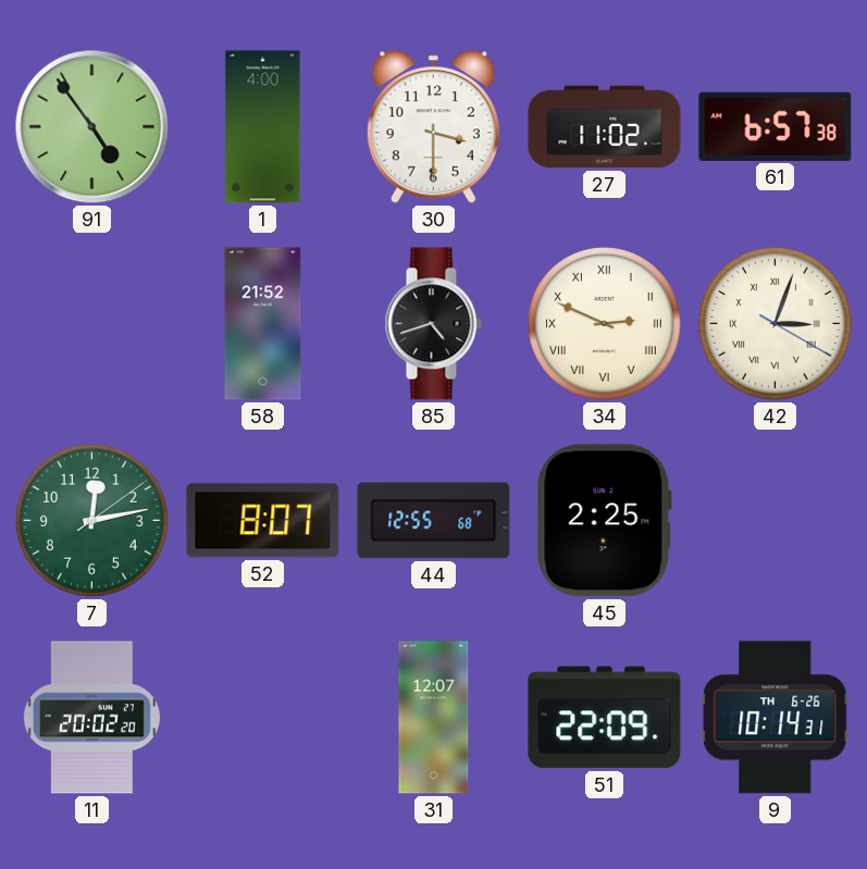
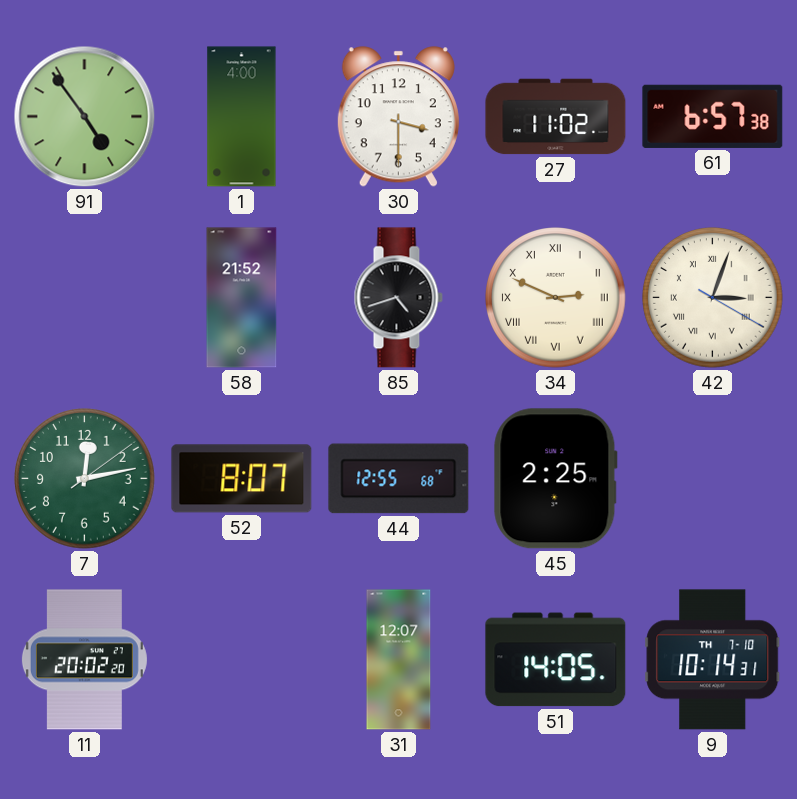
51: 22:09 -> 14:05
9 date: TH 6-26 -> TH 7-10
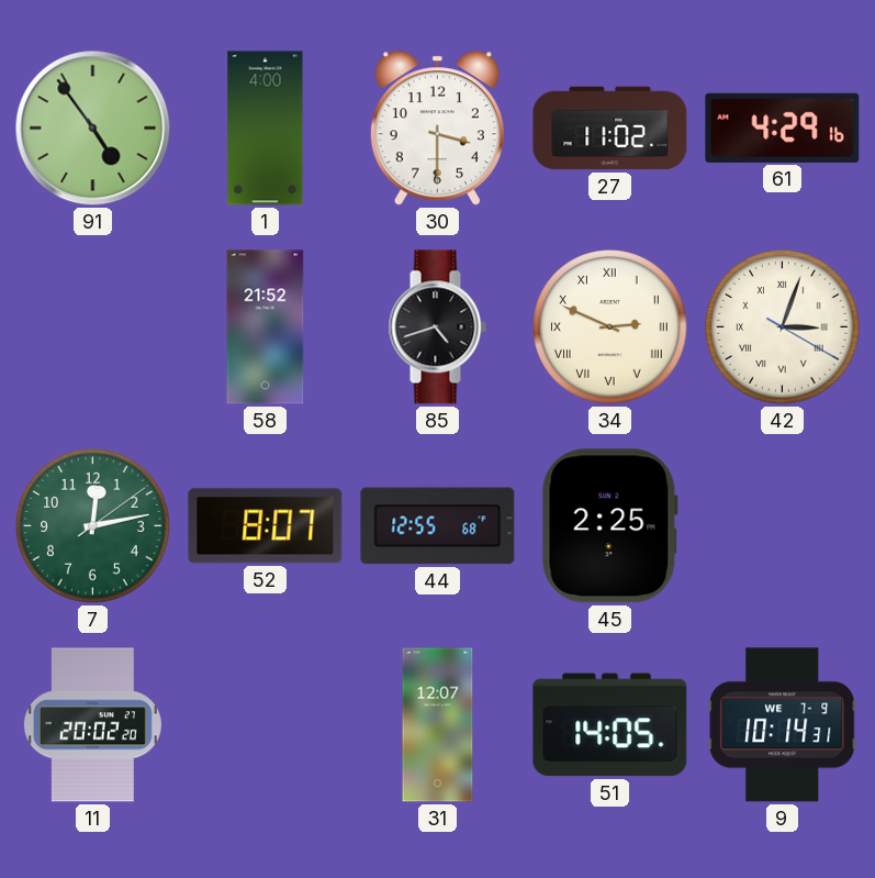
61: 6:57 -> 4:29
9 date: TH 7-10 -> WE 7-9
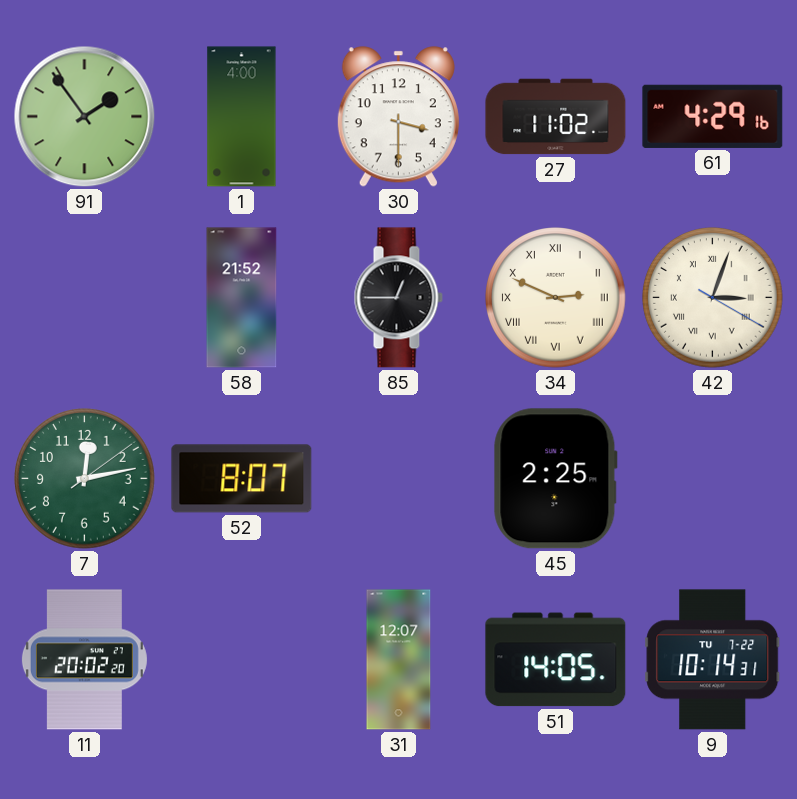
91: 4:54 -> 1:54
85: 4:42 -> 12:45
44: 12:55 -> none
9 date: WE 7-9 -> TU 7-22
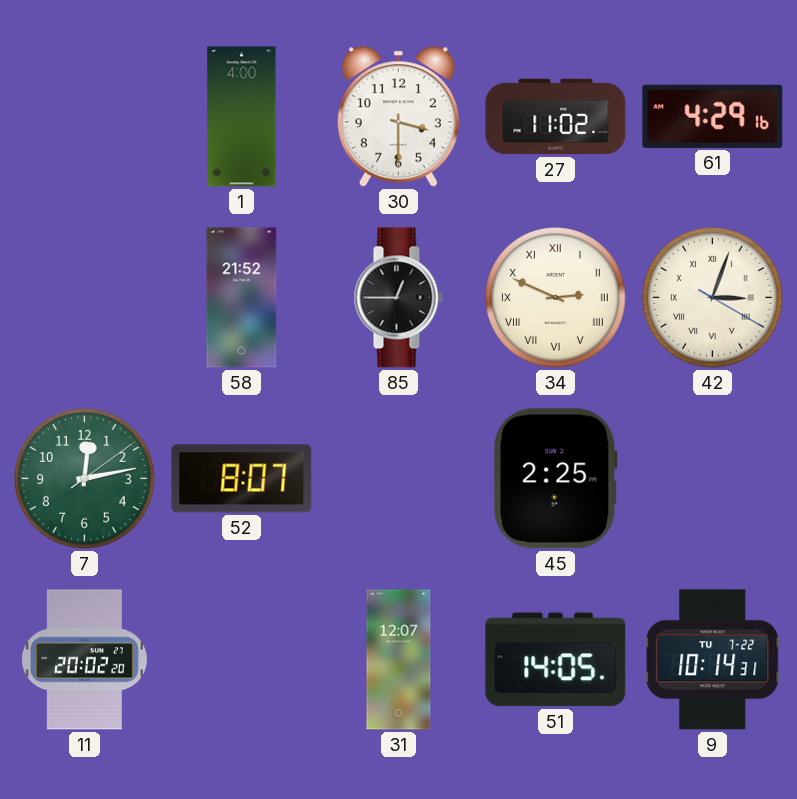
91: 1:54 -> none
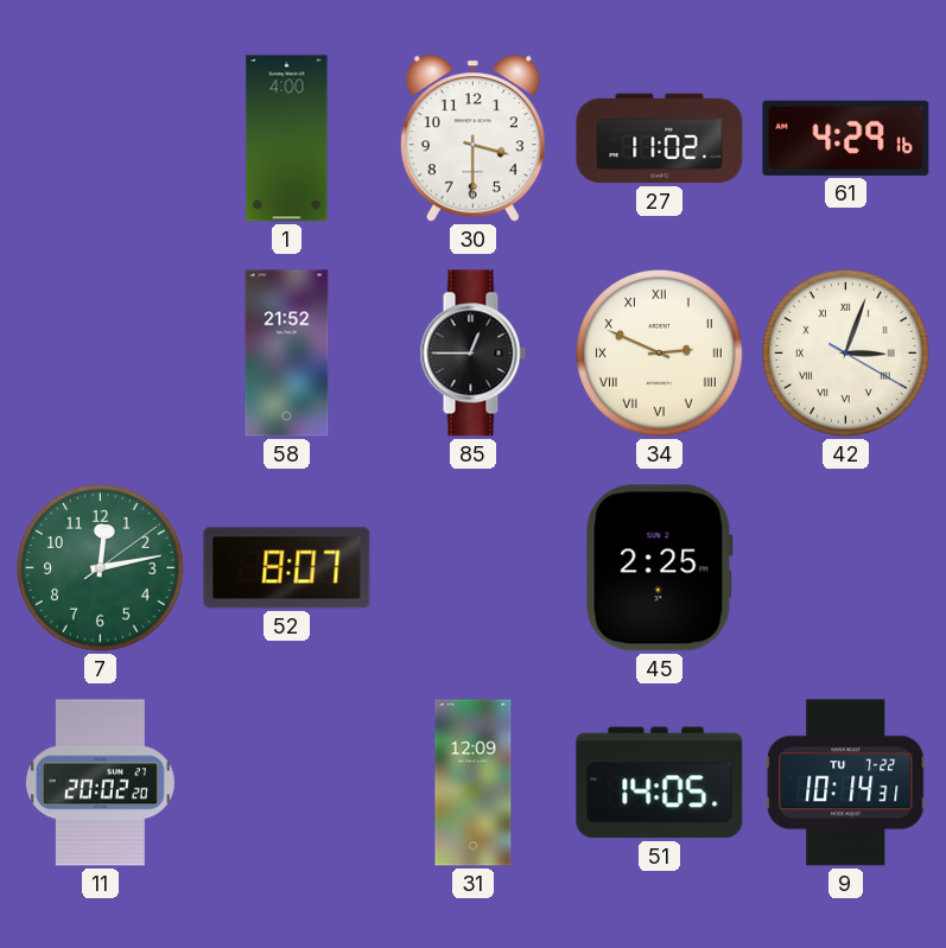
31: 12:07 -> 12:09
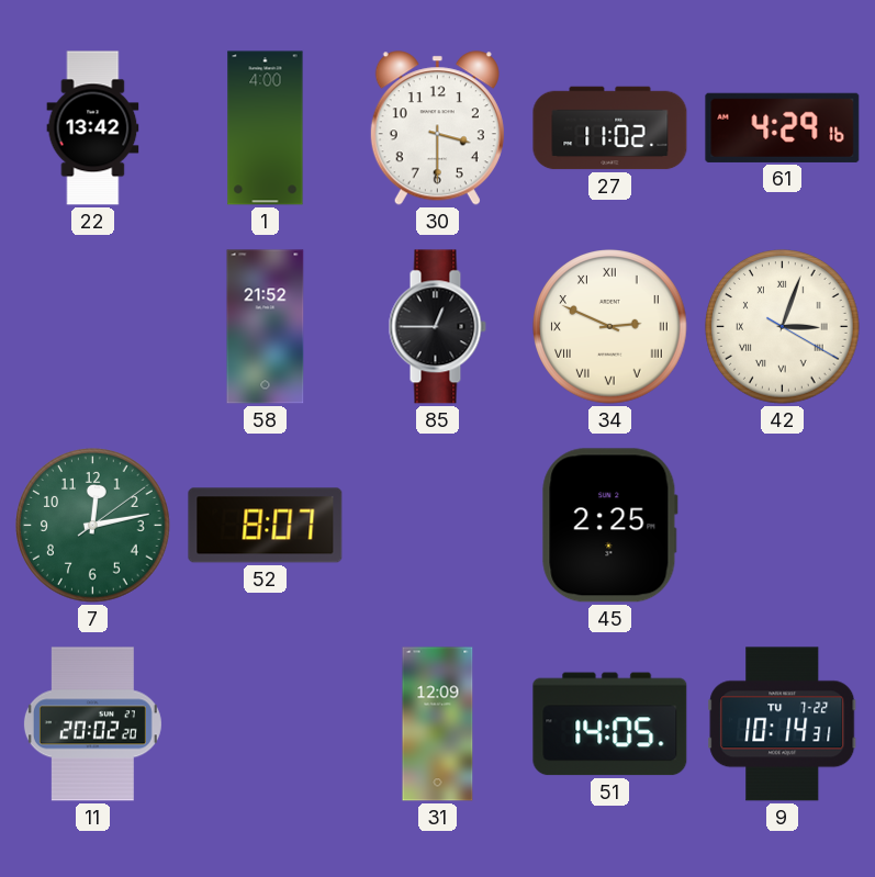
22: none -> 13:42
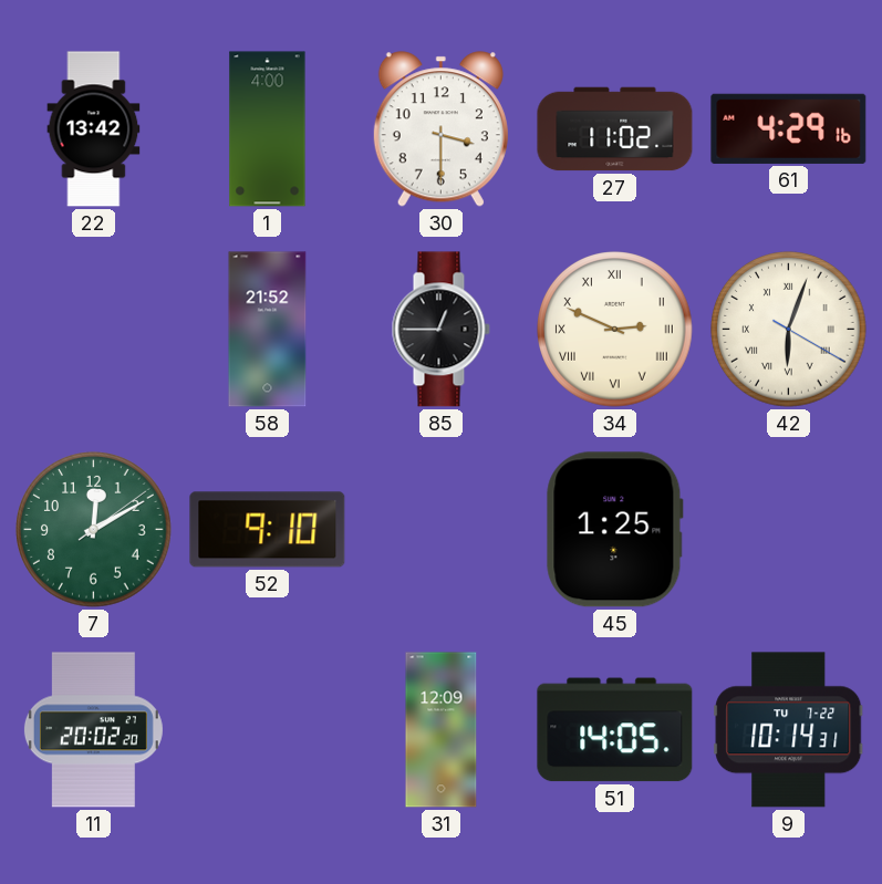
42: 3:03 -> 6:03
7: 12:13 -> 12:10
52: 8:07 -> 9:10
45: 2:25 -> 1:25
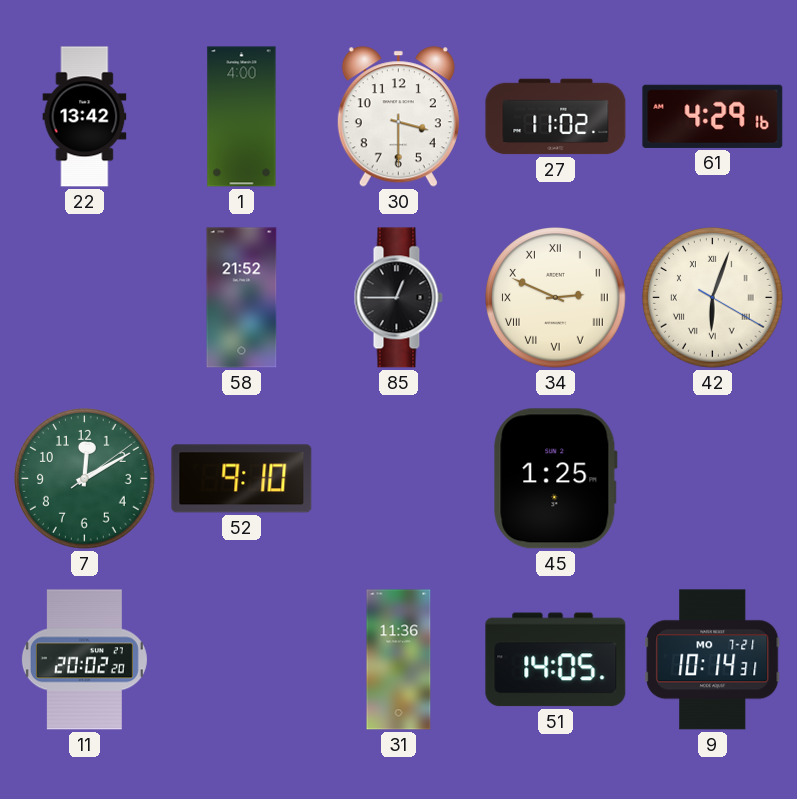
31: 12:09 -> 11:36
9 date: TU 7-22 -> MO 7-21
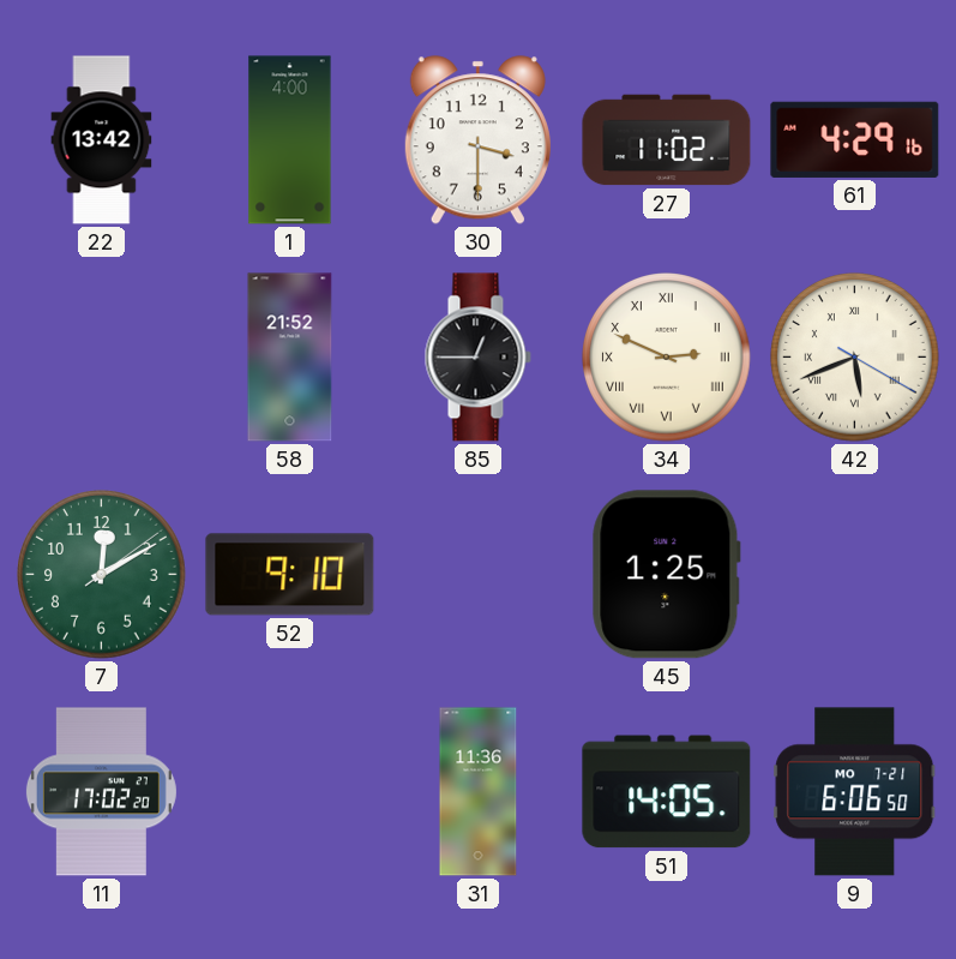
42: 6:03 -> 5:41
11: 20:02 -> 17:02
9: 10:14 -> 6:06
